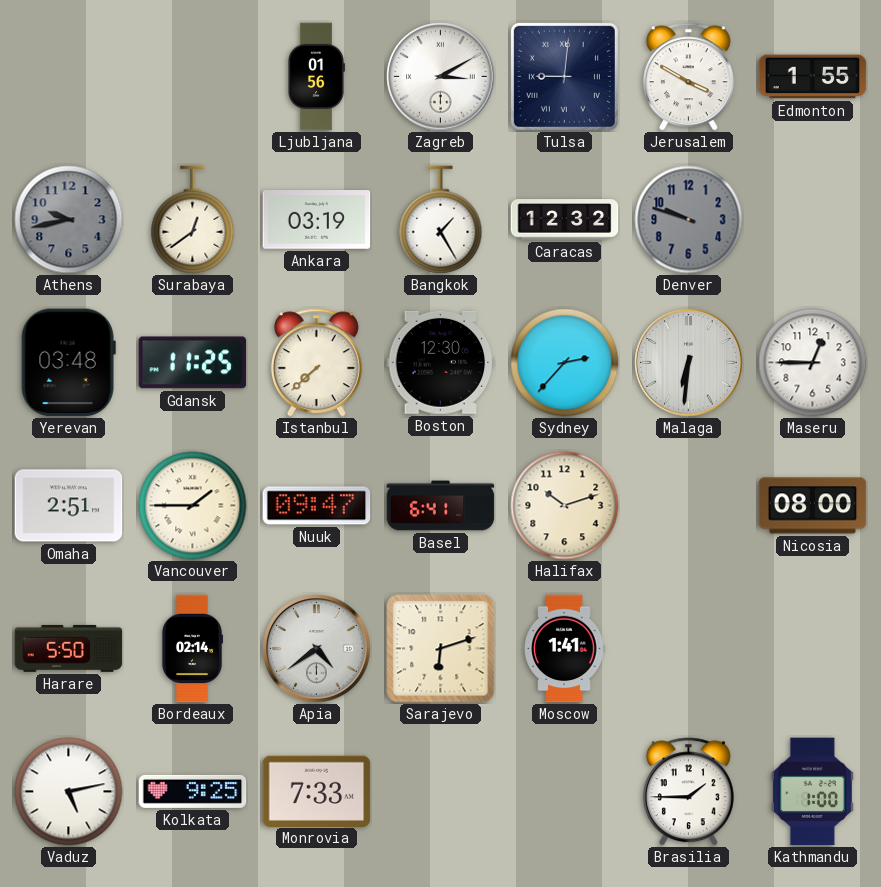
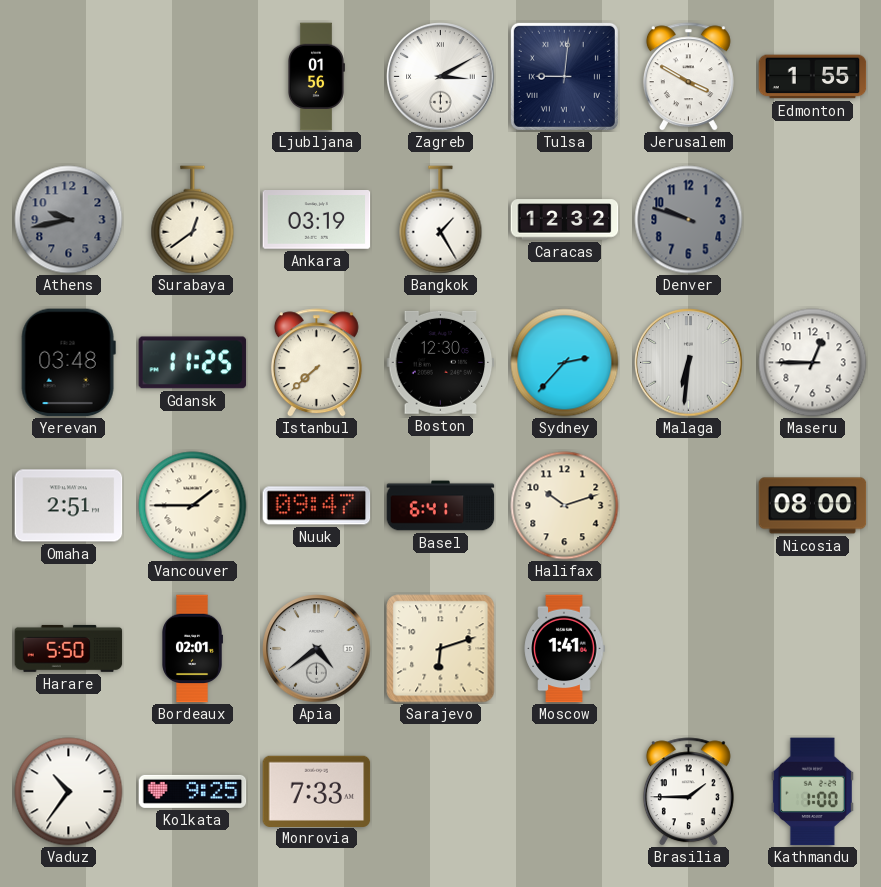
Bordeaux: 02:14 -> 02:01
Vaduz: 5:13 -> 10:36
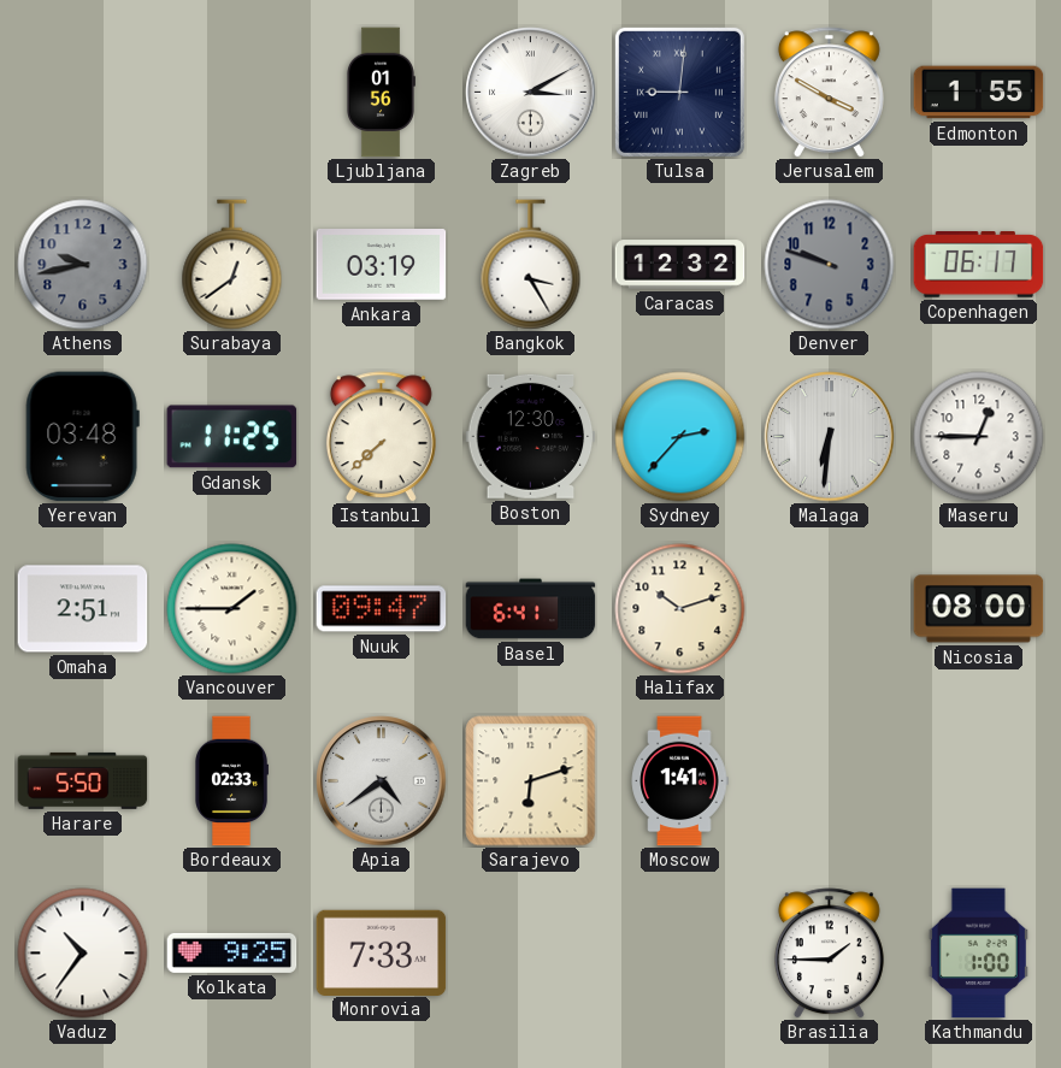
Bangkok: 1:25 -> 3:25
Copenhagen: none -> 06:17
Bordeaux: 02:01 -> 02:33
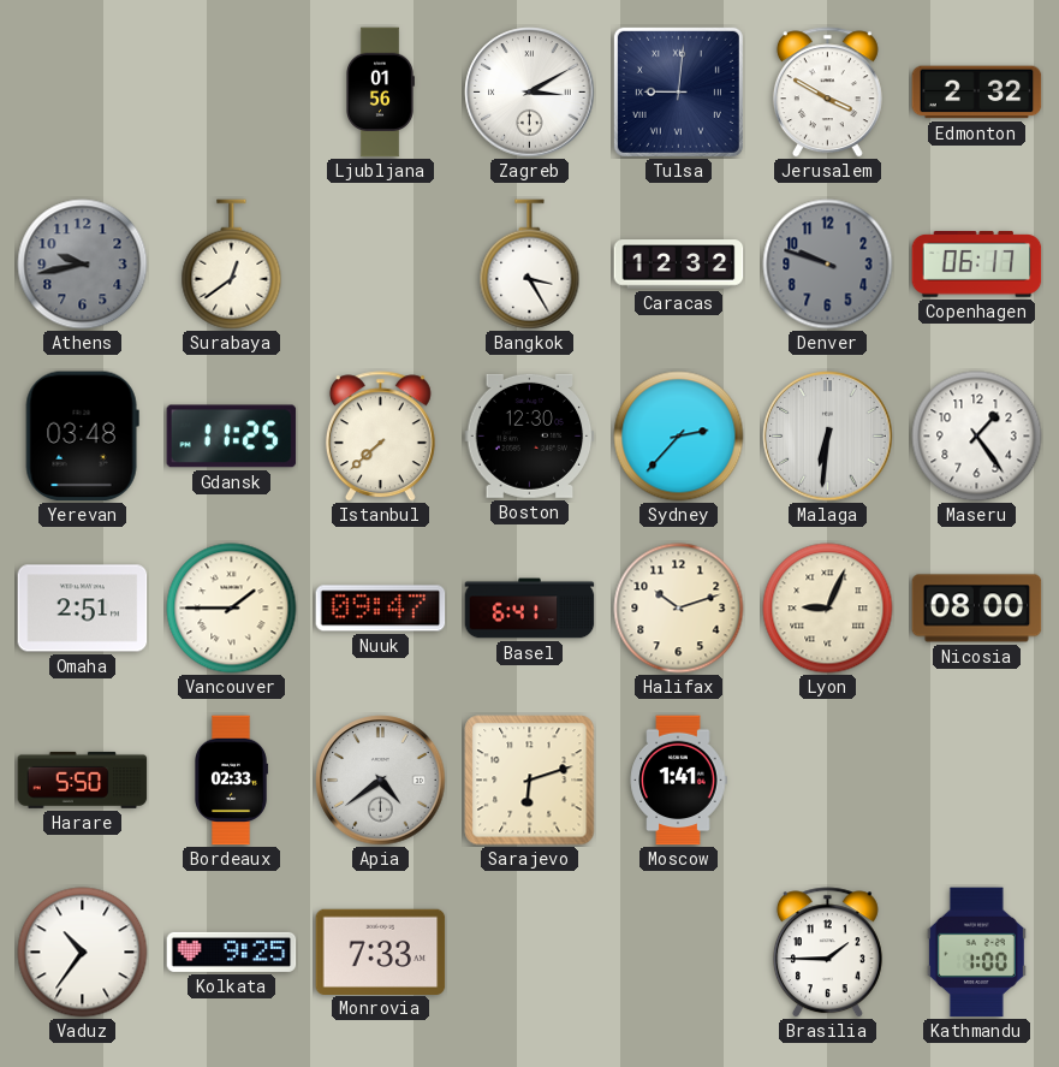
Edmonton: 1:55 -> 2:32
Ankara: 03:19 -> none
Maseru: 12:45 -> 1:24
Lyon: none -> 9:04
